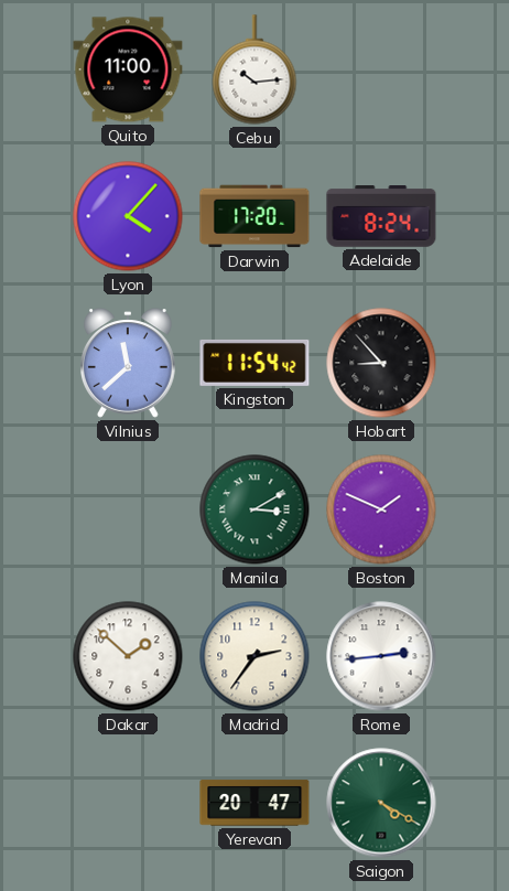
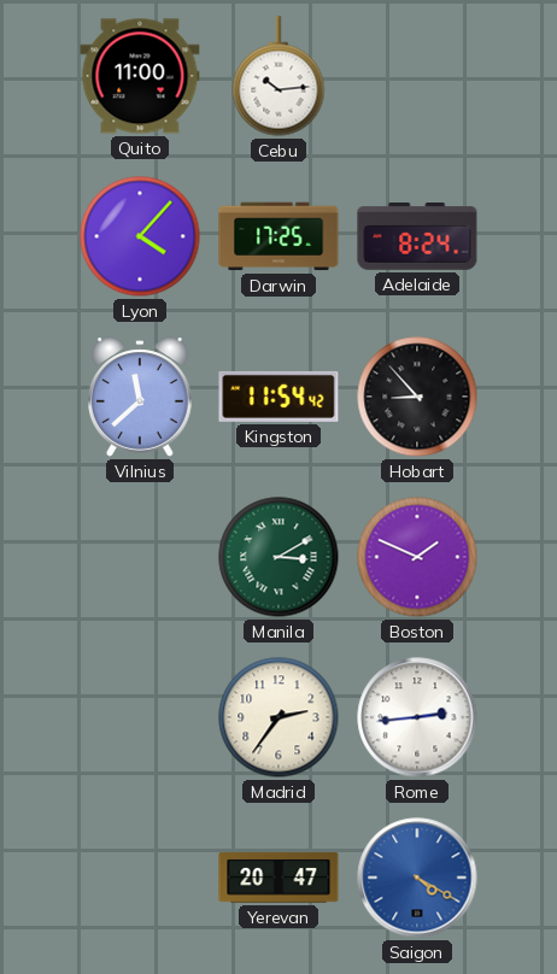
Darwin: 17:20 -> 17:25
Dakar: 1:52 -> none
Saigon dial: green -> blue
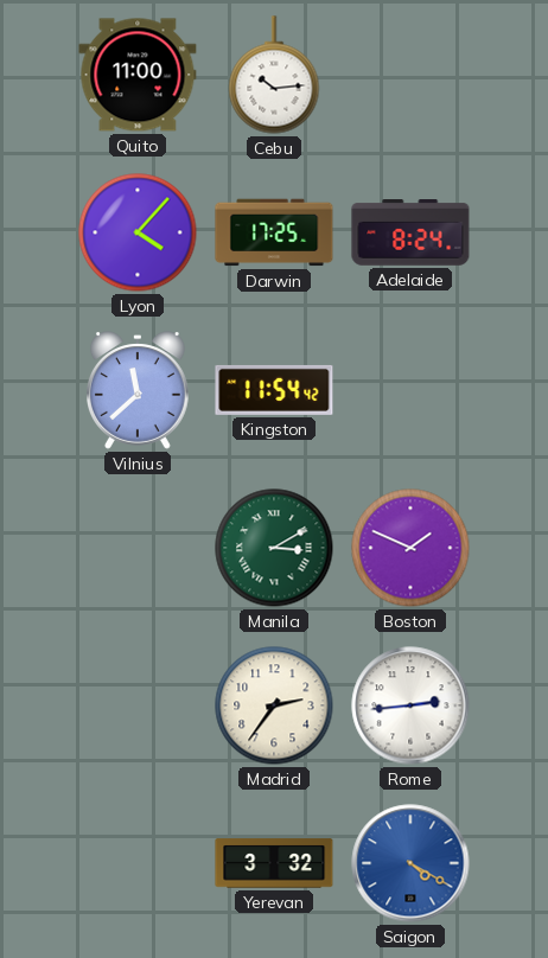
Hobart: 8:53 -> none
Yerevan: 20:47 -> 3:32
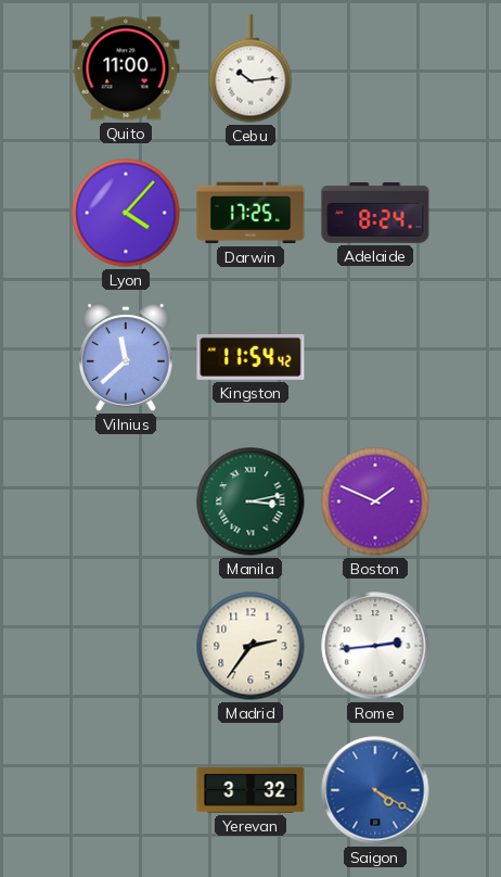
Manila: 3:10 -> 3:13
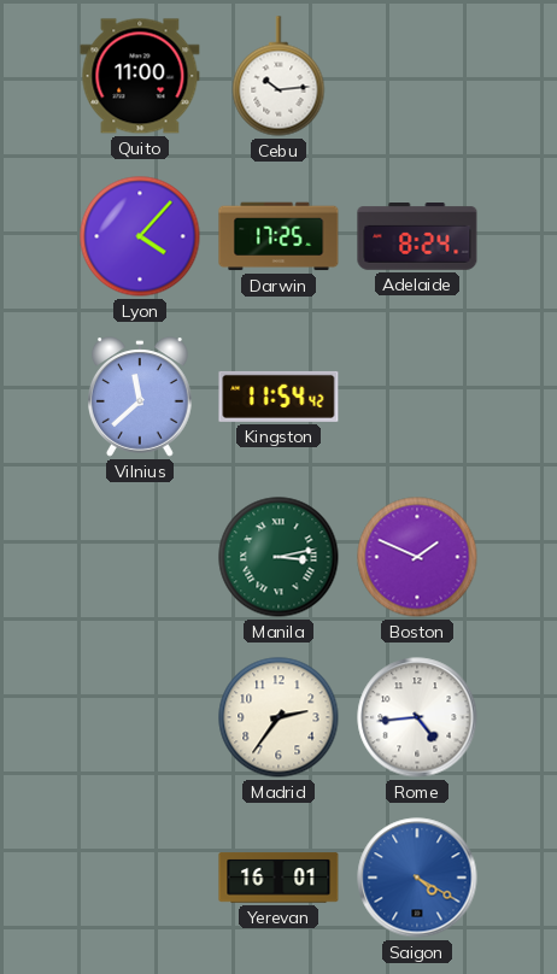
Rome: 2:44 -> 4:44
Yerevan: 3:32 -> 16:01
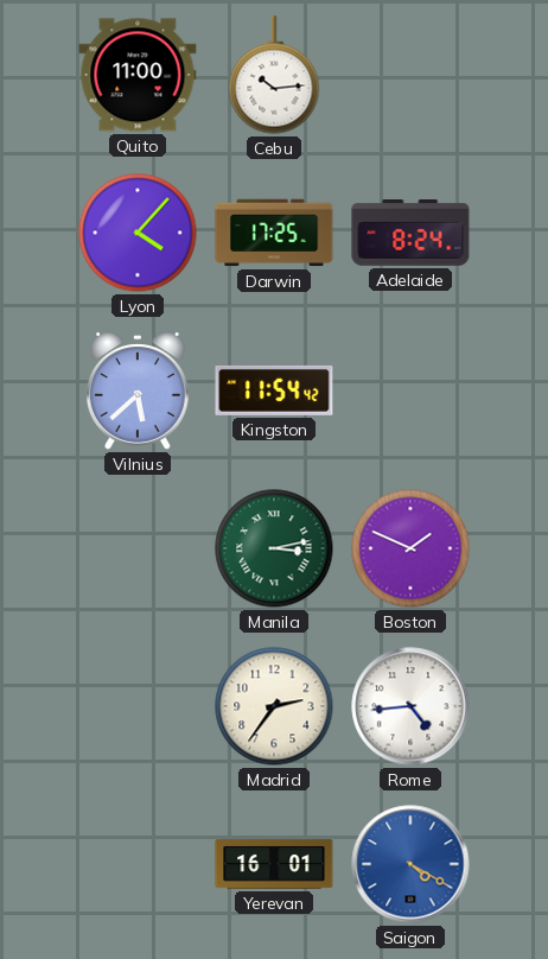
Vilnius: 11:38 -> 5:38
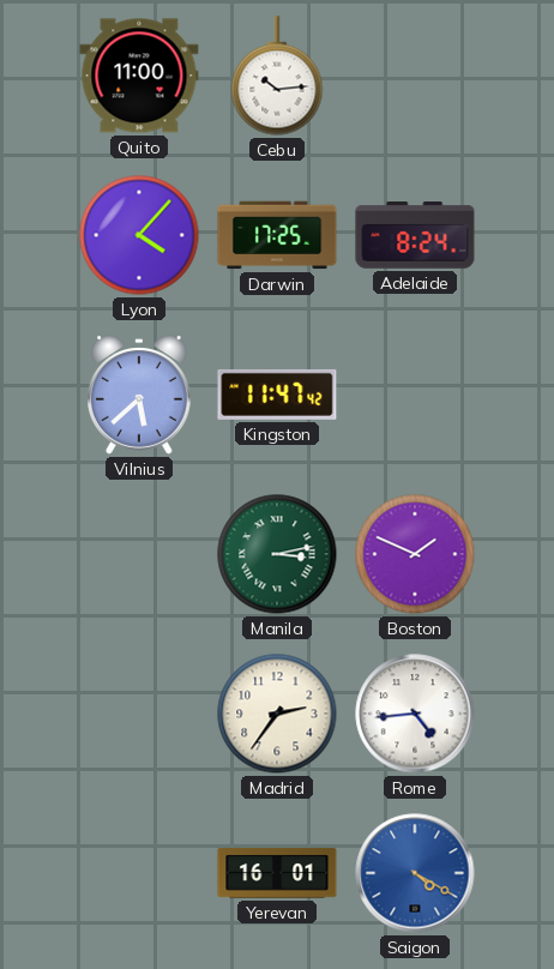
Kingston: 11:54 -> 11:47
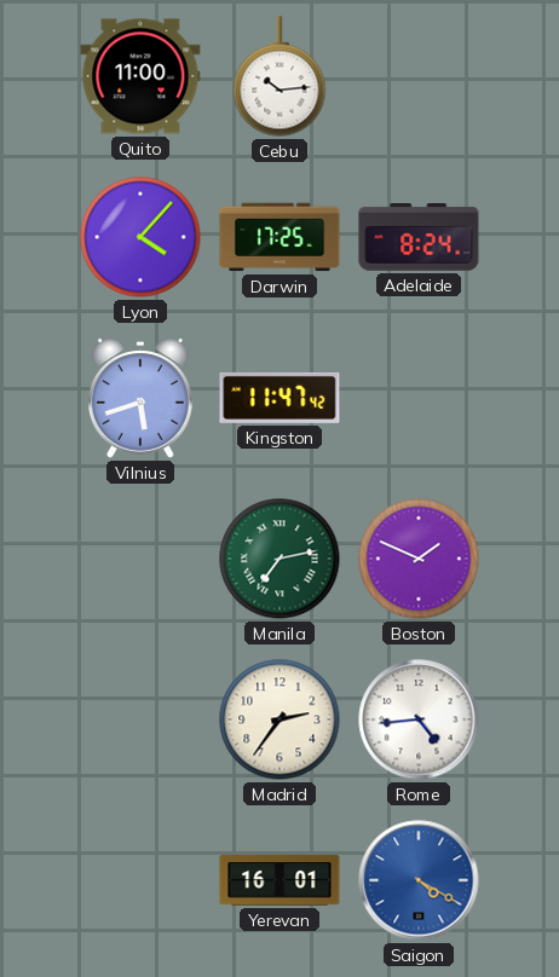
Vilnius: 5:38 -> 5:42
Manila: 3:13 -> 7:13
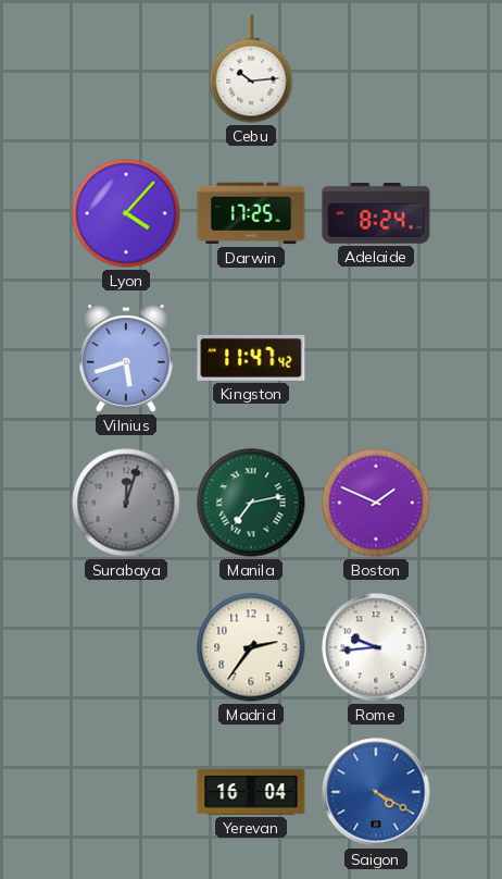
Quito: 11:00 -> none
Surabaya: none -> 12:03
Rome: 4:44 -> 9:44
Yerevan: 16:01 -> 16:04
